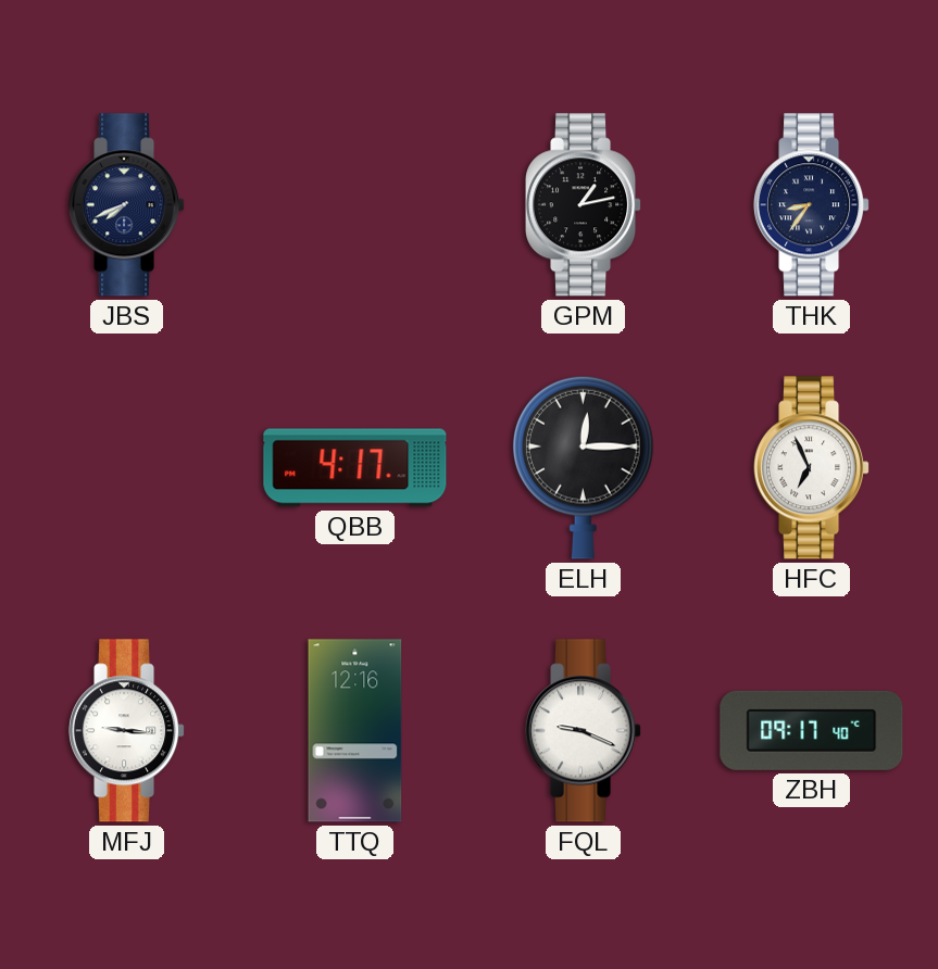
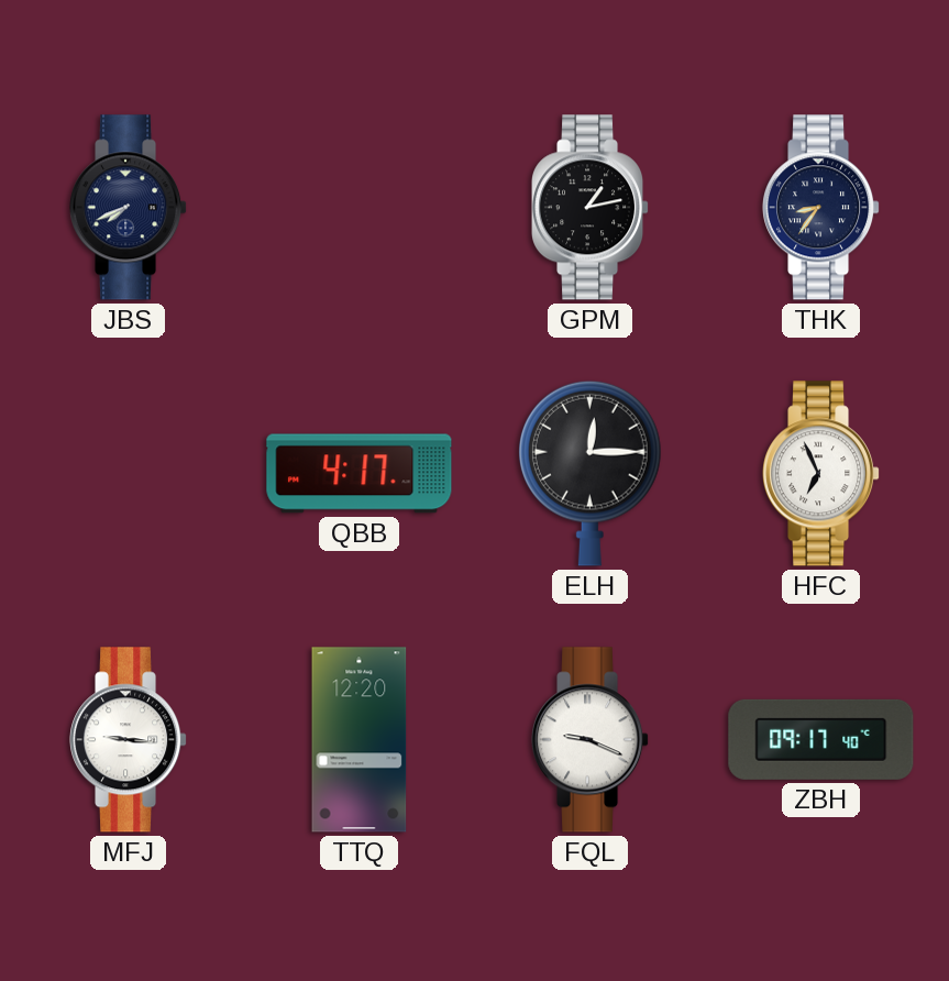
TTQ: 12:16 -> 12:20
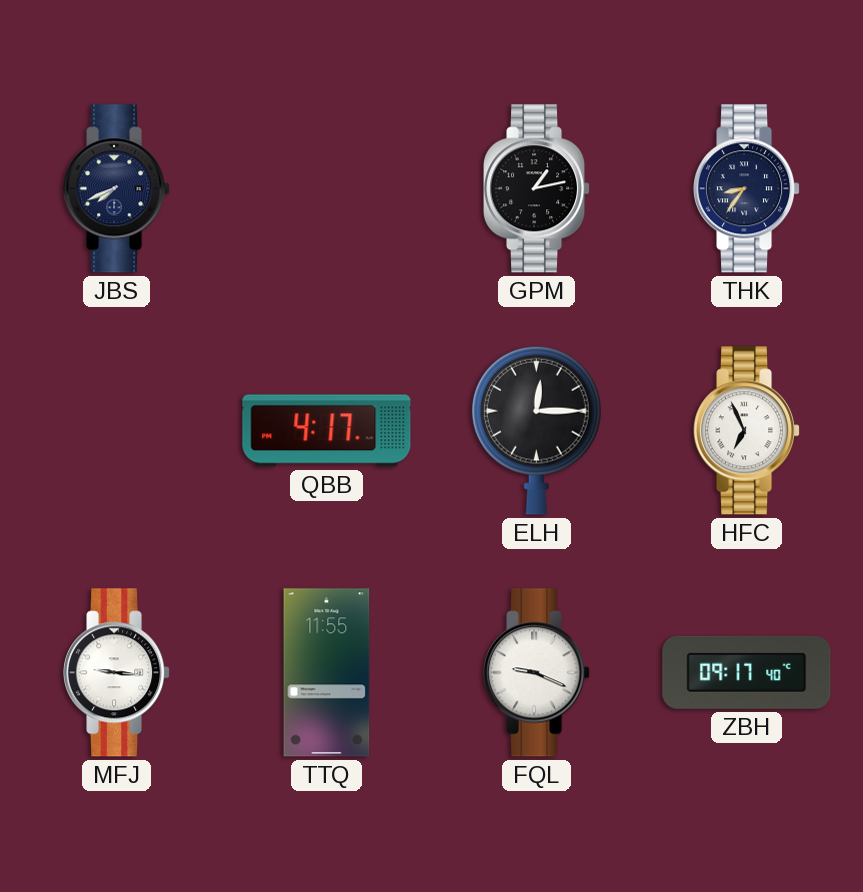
TTQ: 12:20 -> 11:55
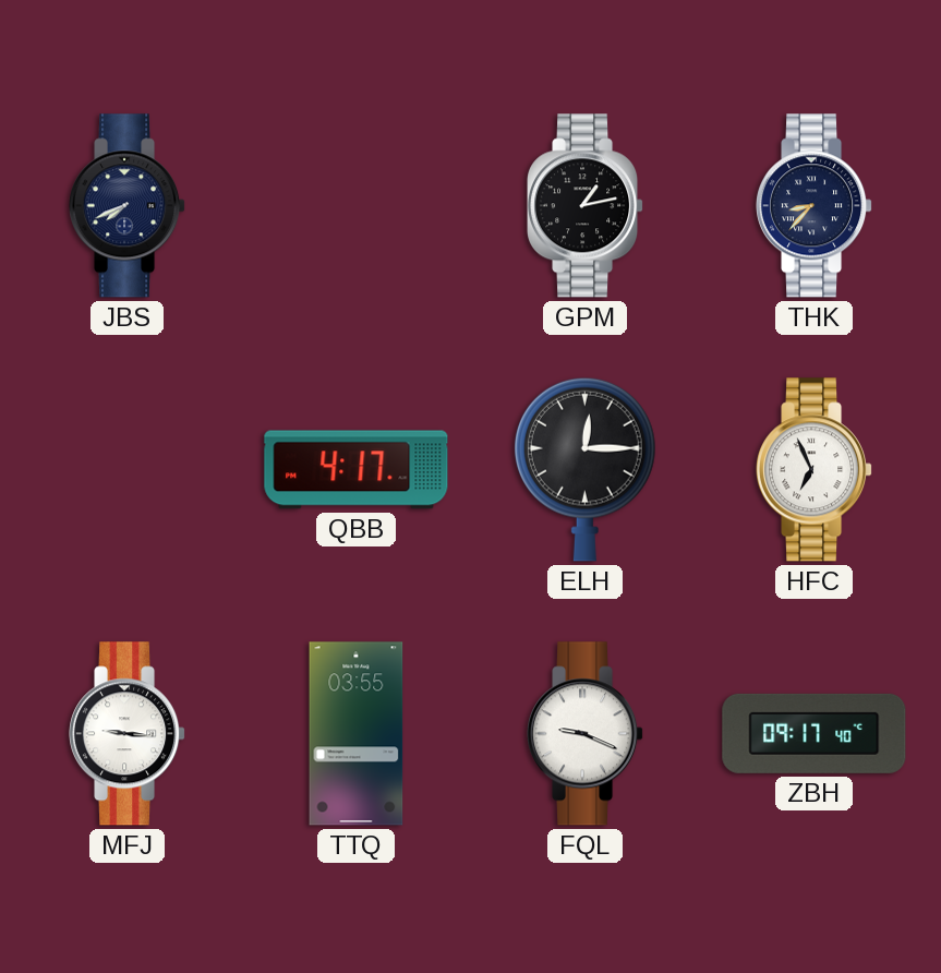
THK: 8:36 -> 8:37
TTQ: 11:55 -> 03:55
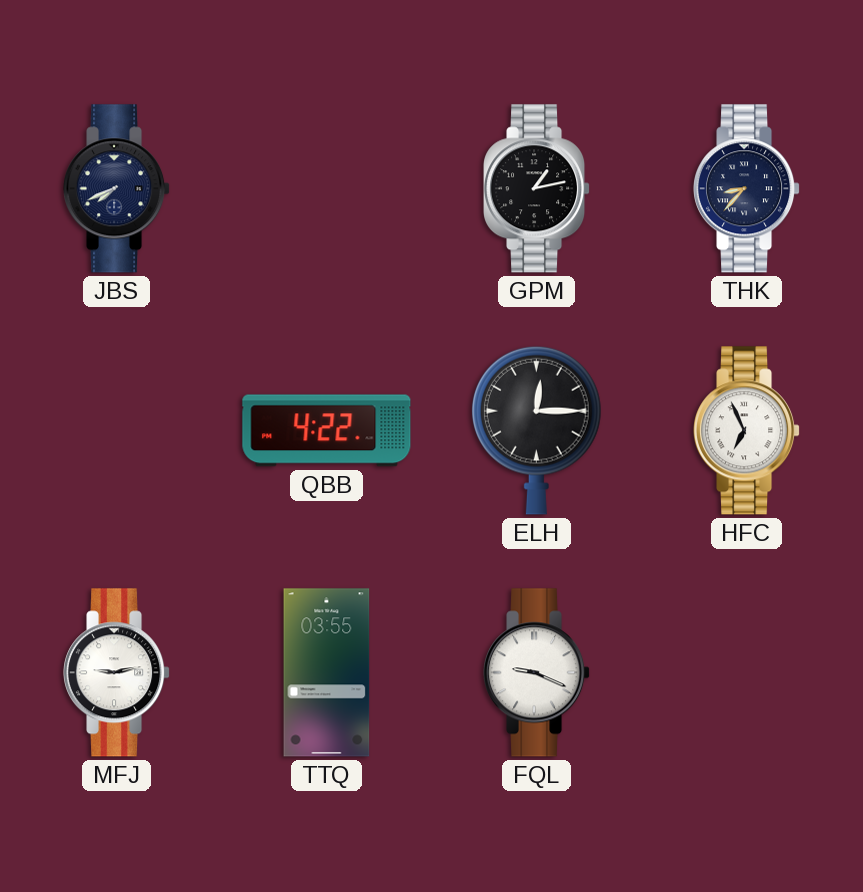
QBB: 4:17 -> 4:22
MFJ: 9:16 -> 9:13
ZBH: 09:17 -> none
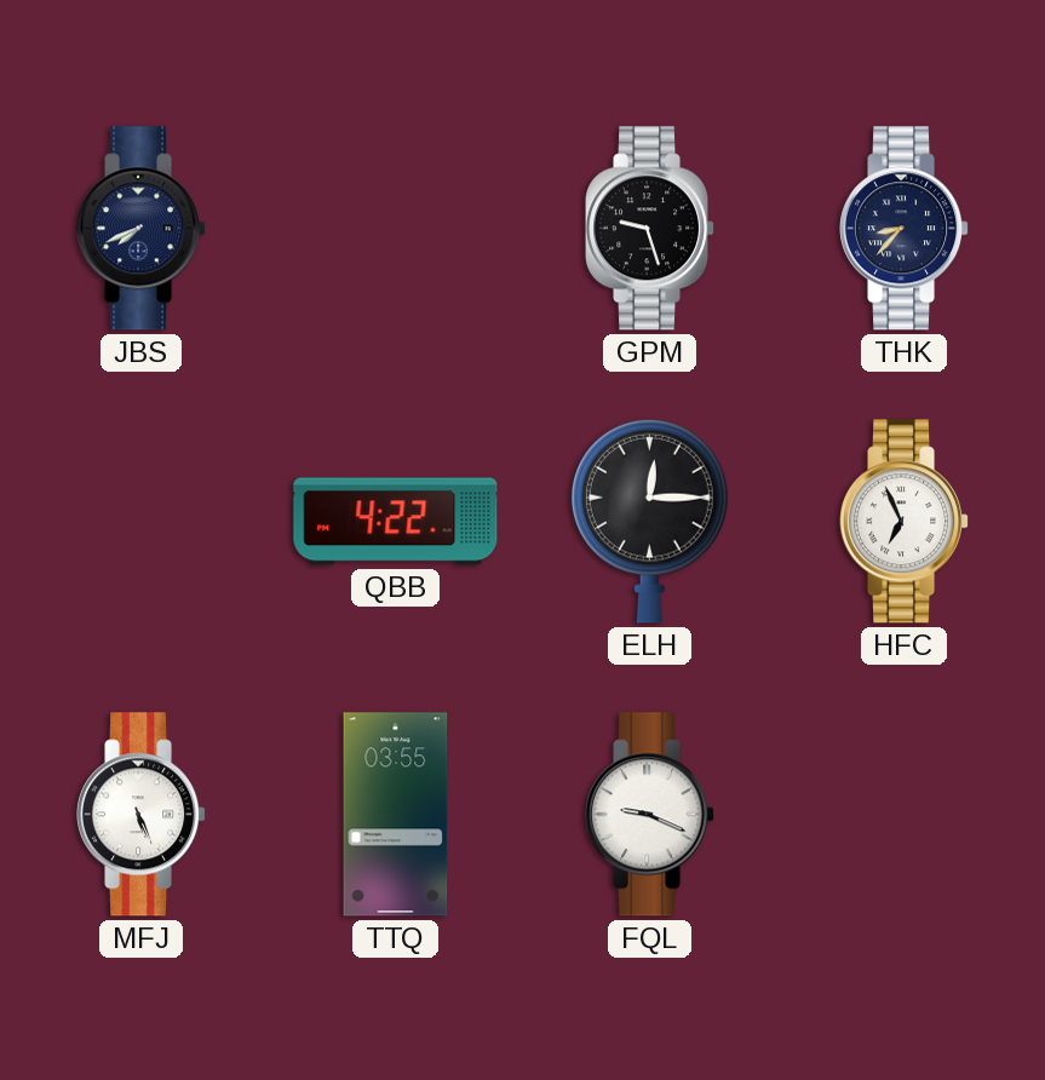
GPM: 1:13 -> 9:27
MFJ: 9:13 -> 5:26
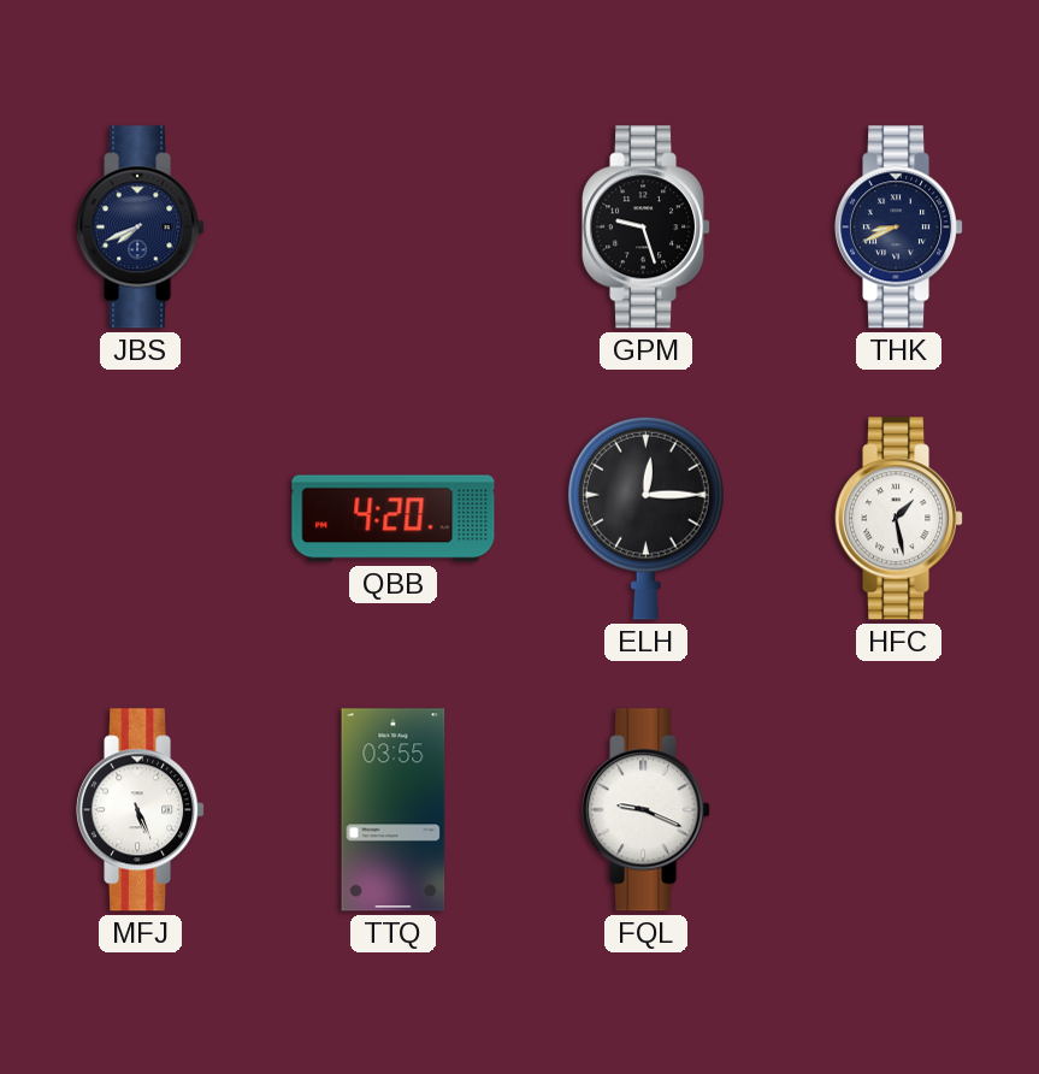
THK: 8:37 -> 8:41
QBB: 4:22 -> 4:20
HFC: 6:56 -> 1:28
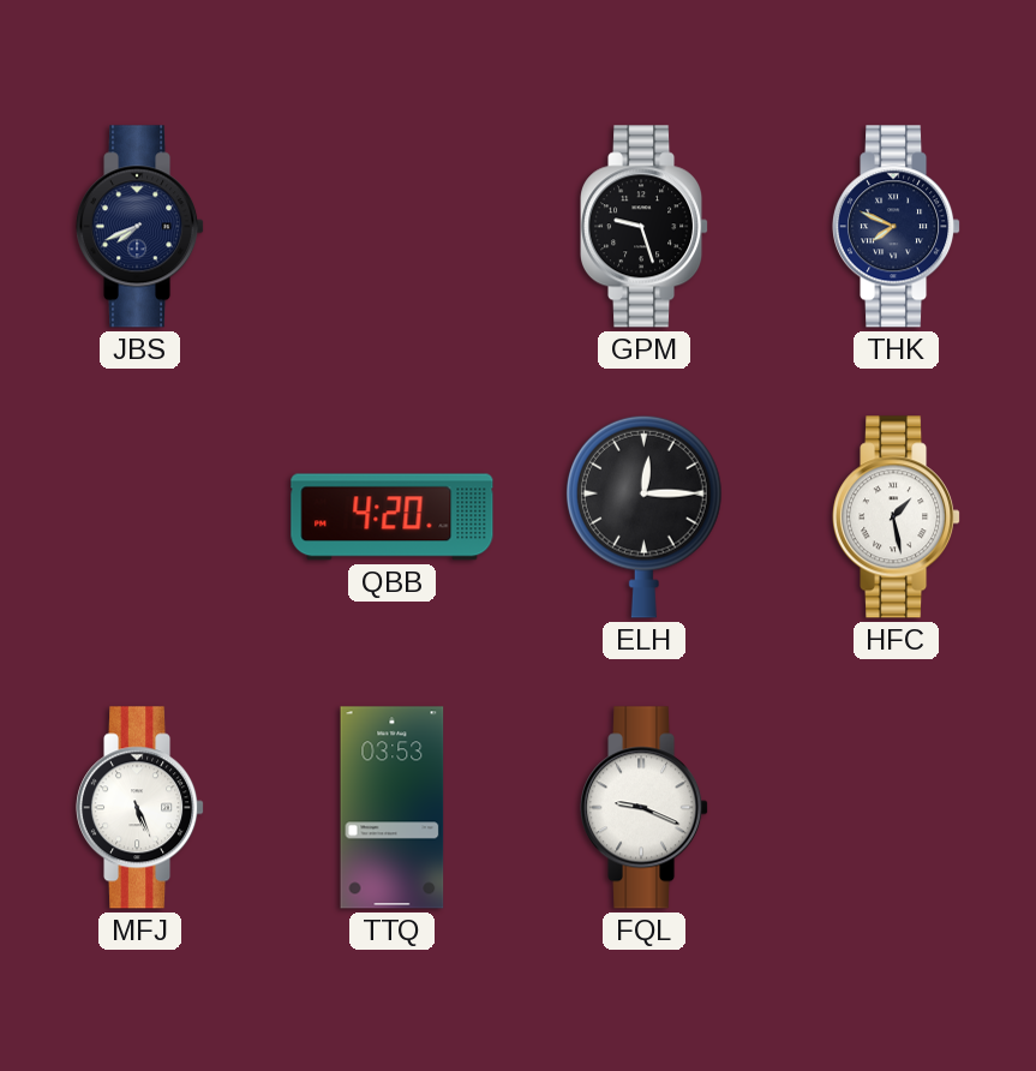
THK: 8:41 -> 7:49
TTQ: 03:55 -> 03:53
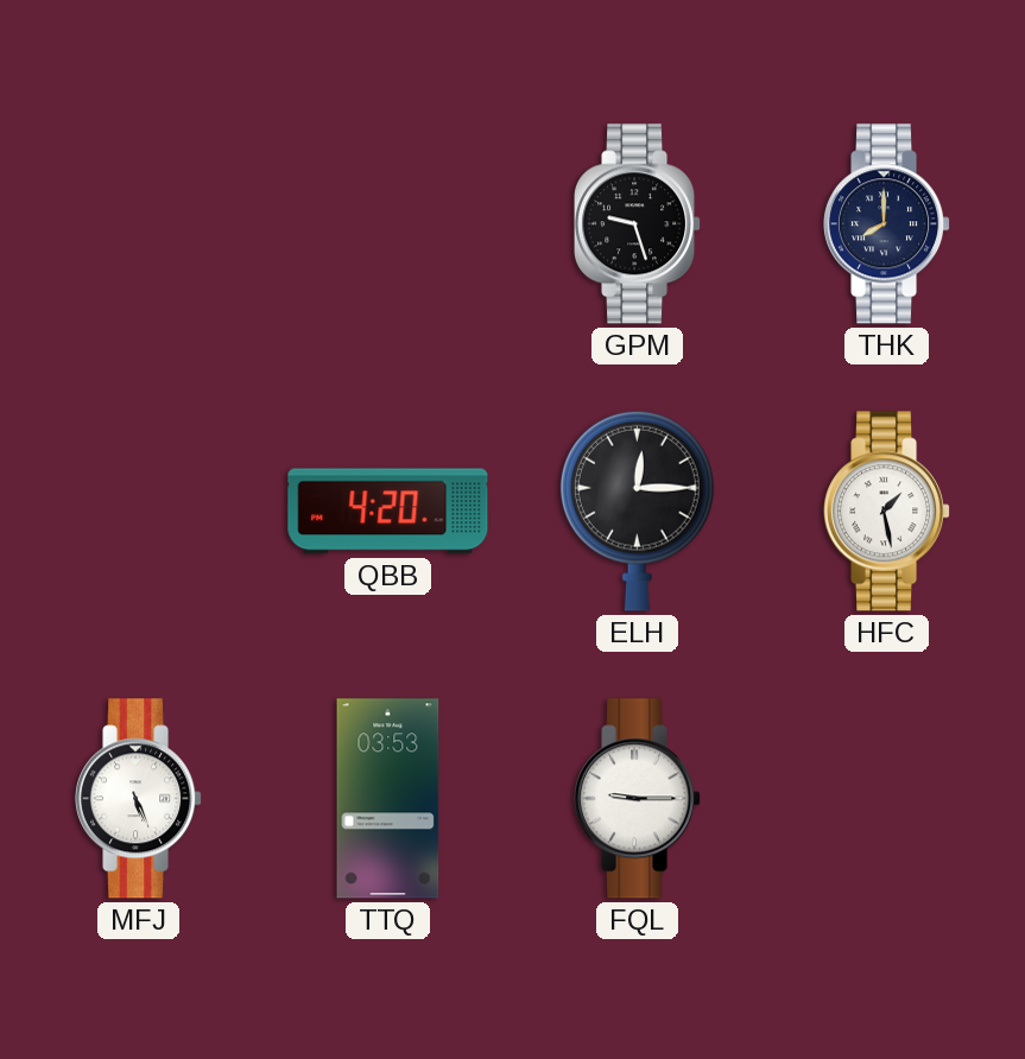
JBS: 7:41 -> none
THK: 7:49 -> 8:00
FQL: 9:19 -> 9:15
